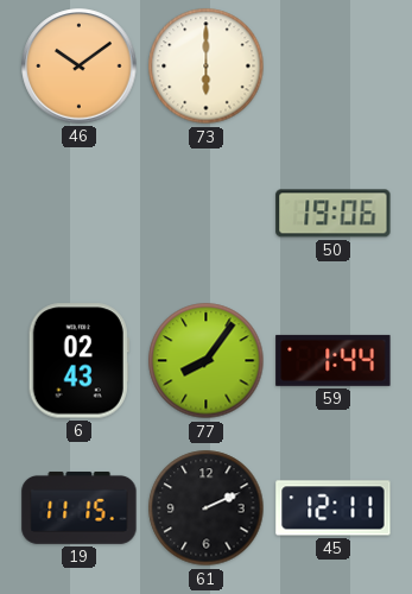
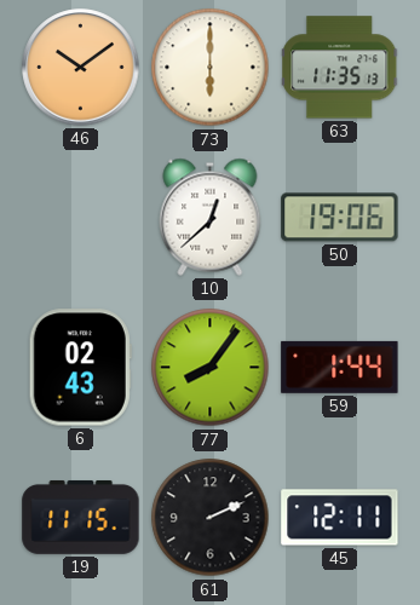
63: none -> 11:35
10: none -> 12:38
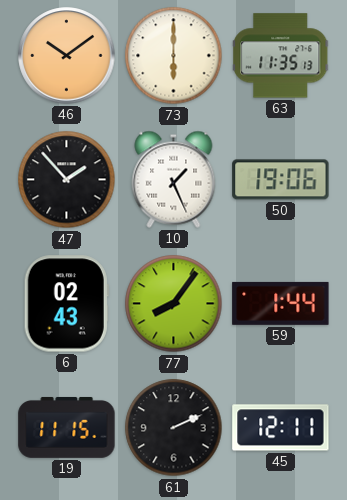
47: none -> 1:53
10: 12:38 -> 1:26
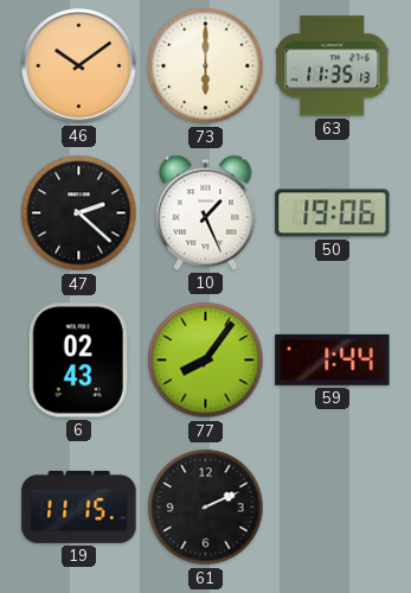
47: 1:53 -> 2:22
45: 12:11 -> none
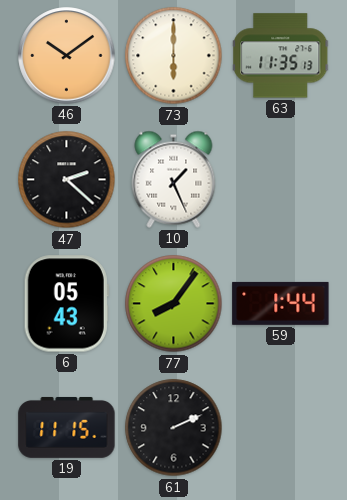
50: 19:06 -> none
6: 02:43 -> 05:43
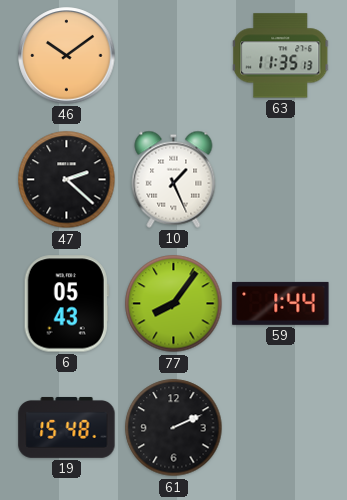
73: 6:00 -> none
19: 11:15 -> 15:48
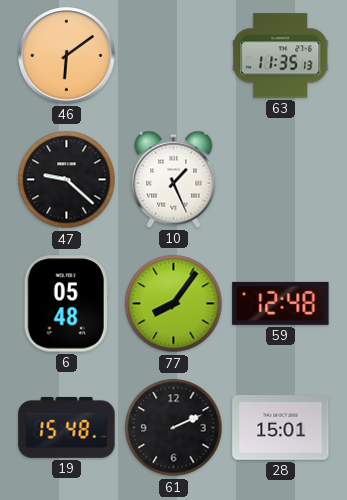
46: 10:09 -> 6:09
47: 2:22 -> 9:22
6: 05:43 -> 05:48
59: 1:44 -> 12:48
28: none -> 15:01
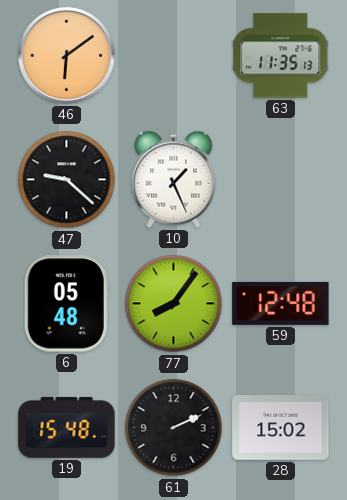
28: 15:01 -> 15:02
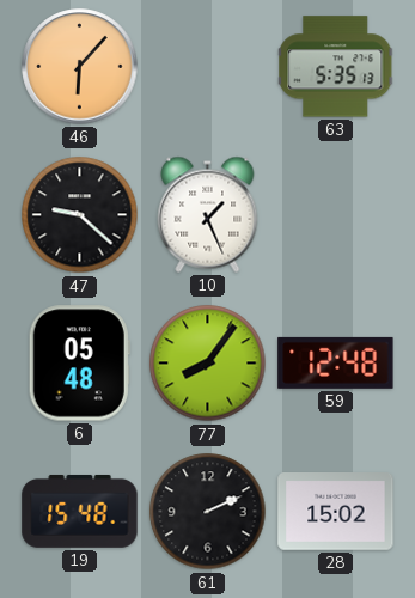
46: 6:09 -> 6:07
63: 11:35 -> 5:35
